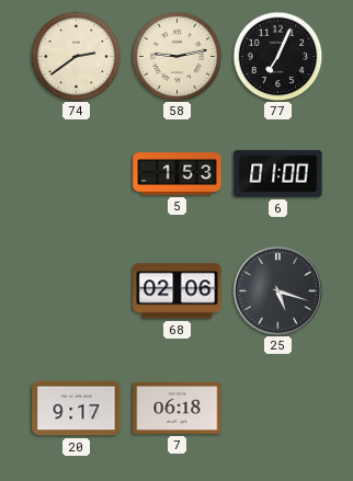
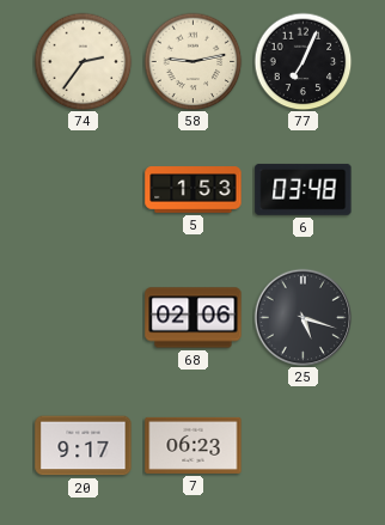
74: 2:39 -> 2:36
6: 01:00 -> 03:48
7: 06:18 -> 06:23
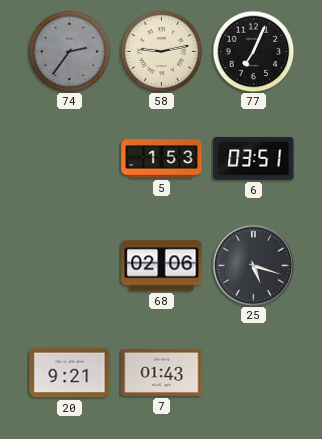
74 dial: cream -> grey
6: 03:48 -> 03:51
20: 9:17 -> 9:21
7: 06:23 -> 01:43
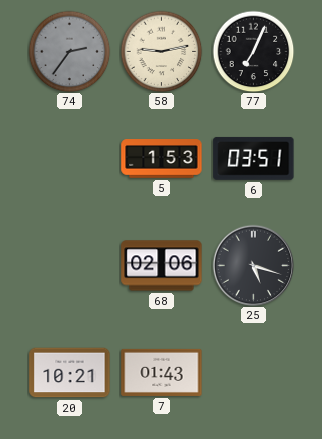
20: 9:21 -> 10:21
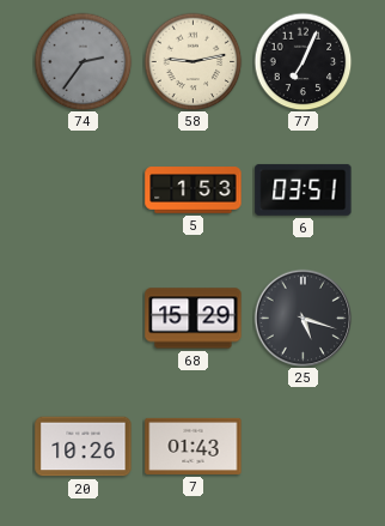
68: 02:06 -> 15:29
20: 10:21 -> 10:26
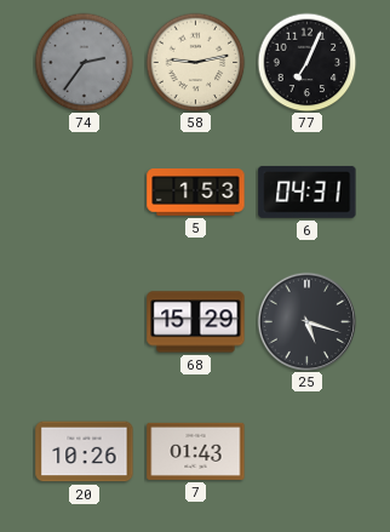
6: 03:51 -> 04:31
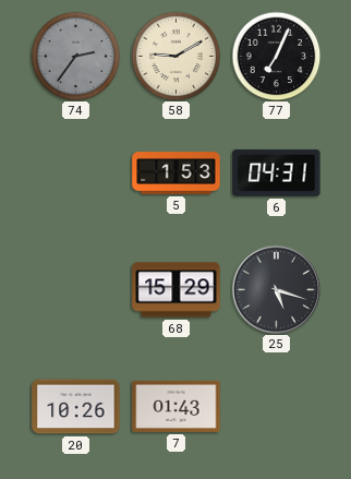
58: 9:13 -> 9:10
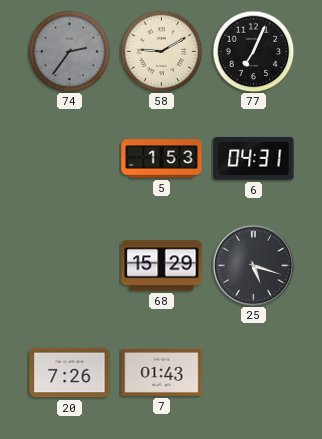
20: 10:26 -> 7:26
